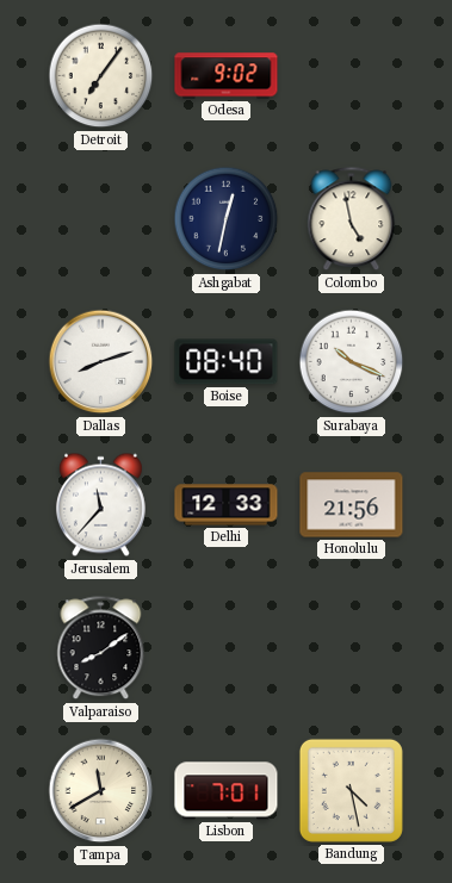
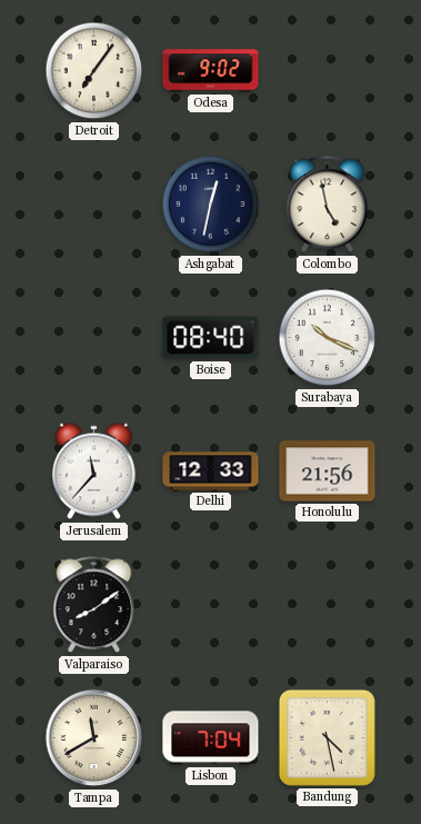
Dallas: 8:12 -> none
Lisbon: 7:01 -> 7:04
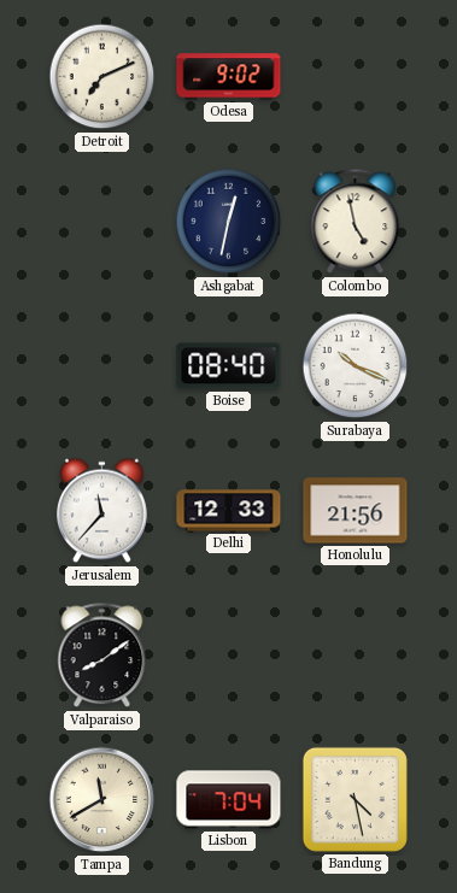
Detroit: 7:06 -> 7:11
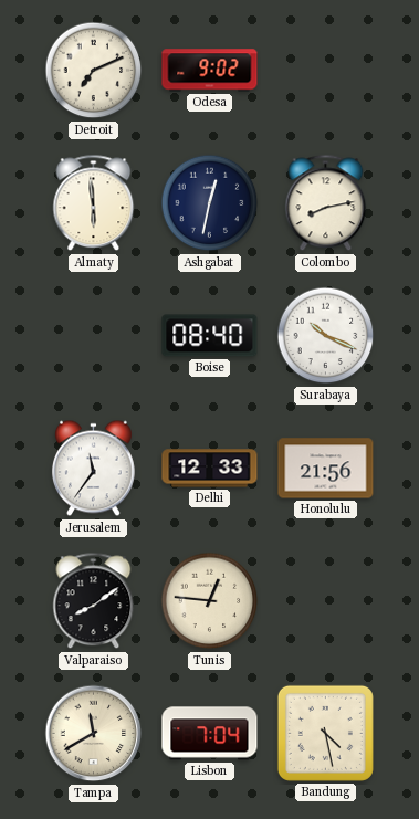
Almaty: none -> 5:59
Colombo: 4:58 -> 8:13
Jerusalem: 11:37 -> 11:36
Tunis: none -> 12:46
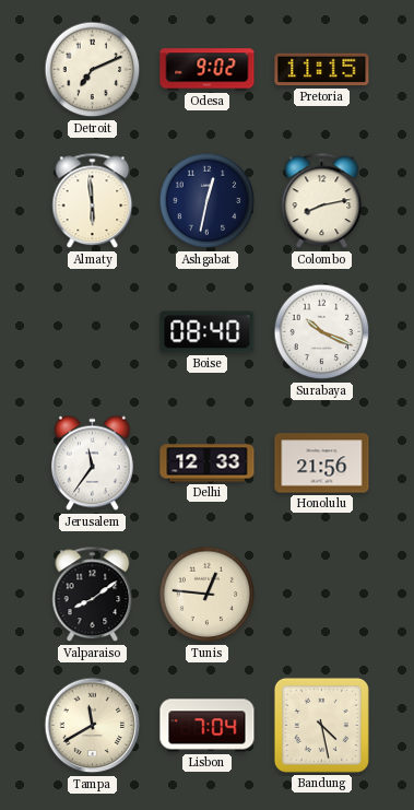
Pretoria: none -> 11:15
